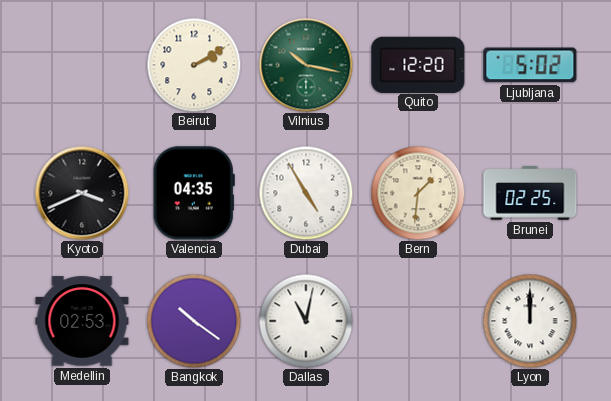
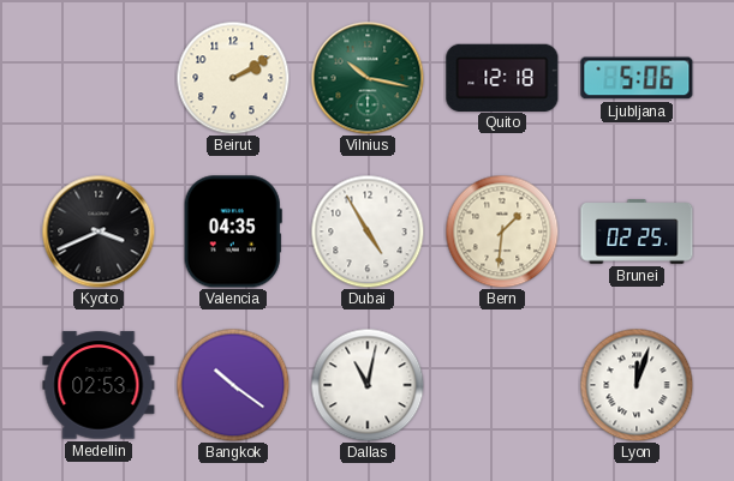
Quito: 12:20 -> 12:18
Ljubljana: 5:02 -> 5:06
Lyon: 12:00 -> 12:03
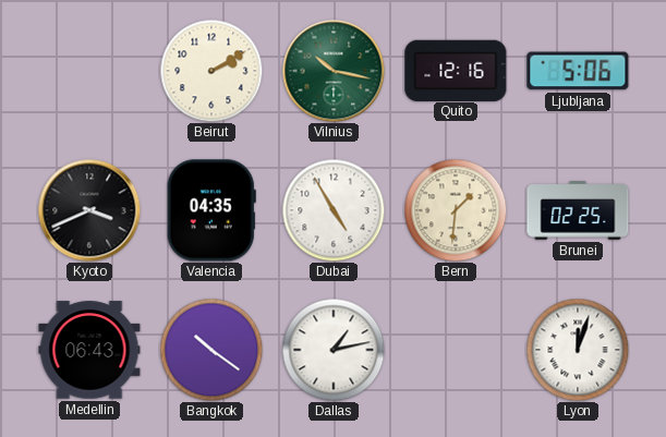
Quito: 12:18 -> 12:16
Medellin: 02:53 -> 06:43
Dallas: 11:02 -> 1:13
